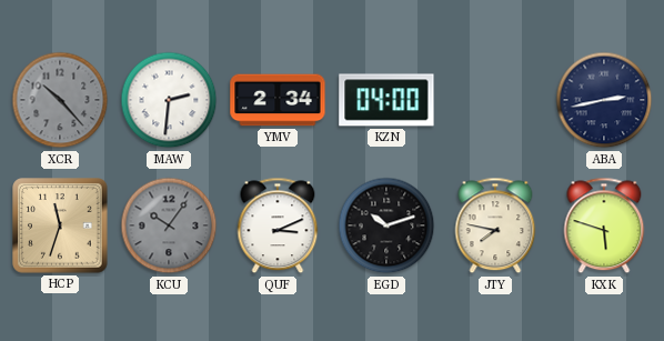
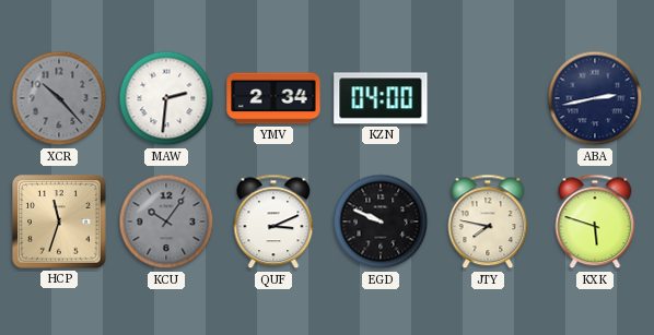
EGD: 10:12 -> 9:49
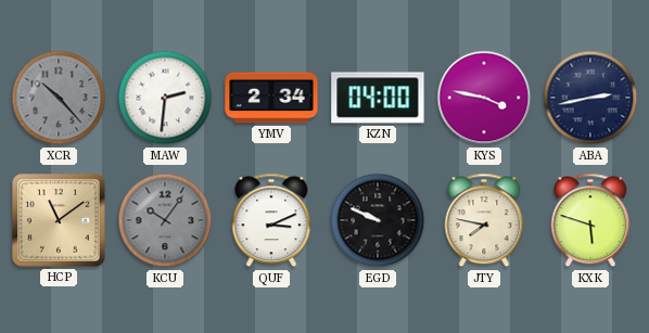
KYS: none -> 3:47
HCP: 11:33 -> 11:09
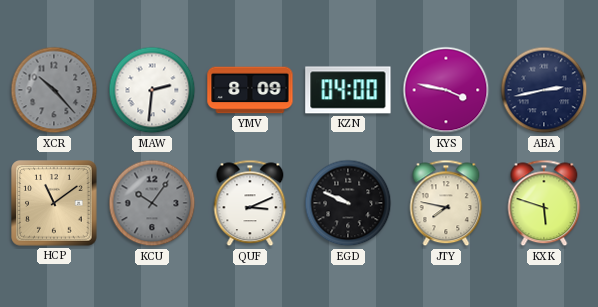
YMV: 2:34 -> 8:09
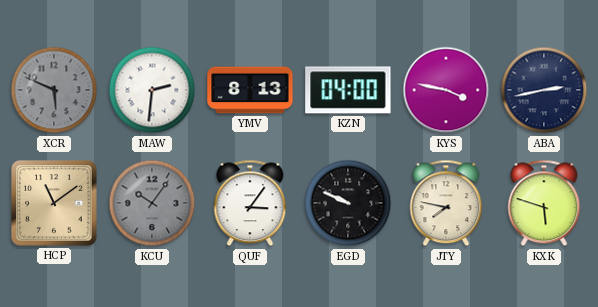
XCR: 10:23 -> 5:49
YMV: 8:09 -> 8:13
QUF: 3:11 -> 3:06
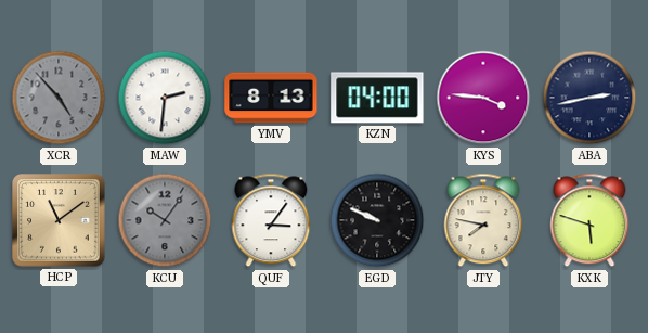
XCR: 5:49 -> 4:53
KYS: 3:47 -> 3:46
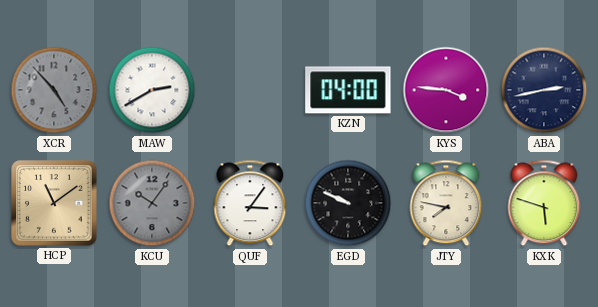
MAW: 2:31 -> 2:40
YMV: 8:13 -> none
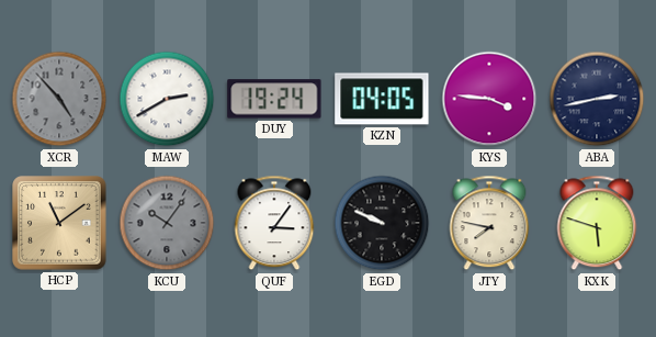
DUY: none -> 19:24
KZN: 04:00 -> 04:05
